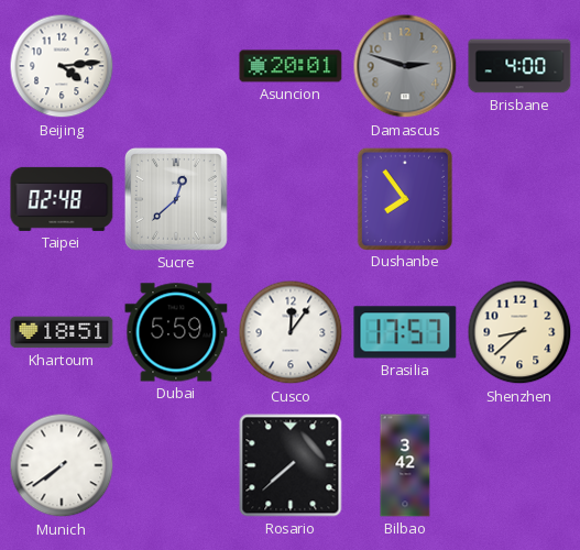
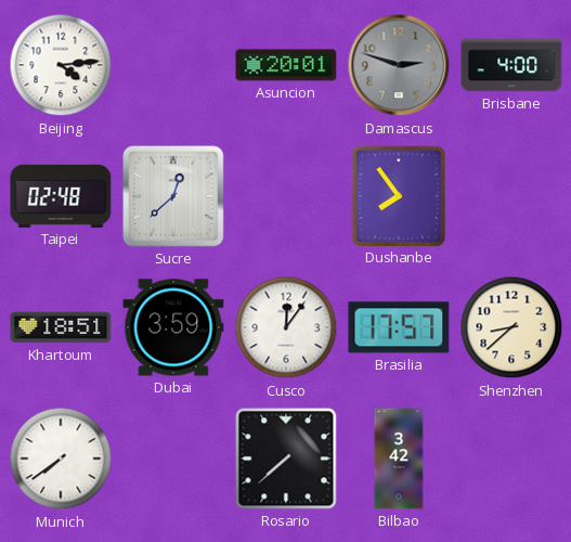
Dubai: 5:59 -> 3:59
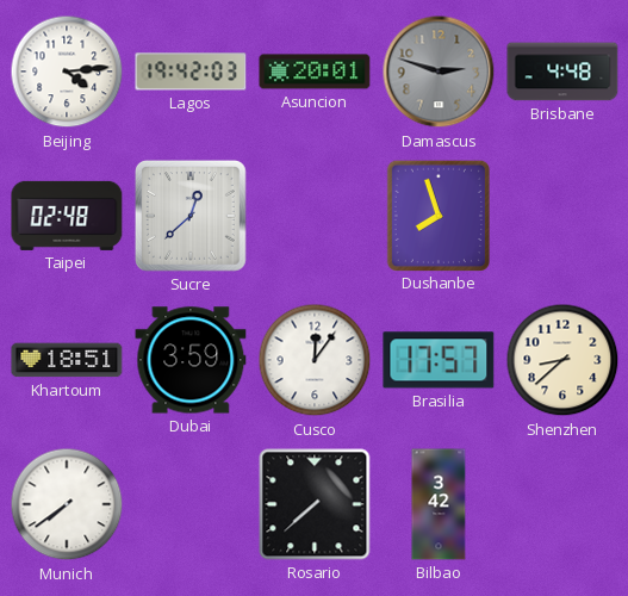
Lagos: none -> 19:42
Brisbane: 4:00 -> 4:48
Dushanbe: 7:54 -> 7:57
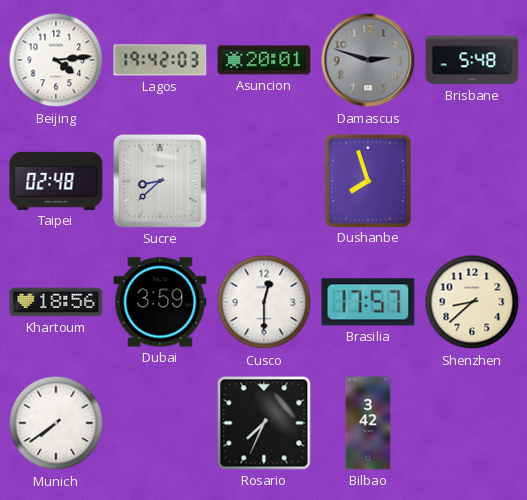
Brisbane: 4:48 -> 5:48
Sucre: 12:38 -> 8:38
Khartoum: 18:51 -> 18:56
Cusco: 12:06 -> 12:30
Rosario: 7:38 -> 7:34
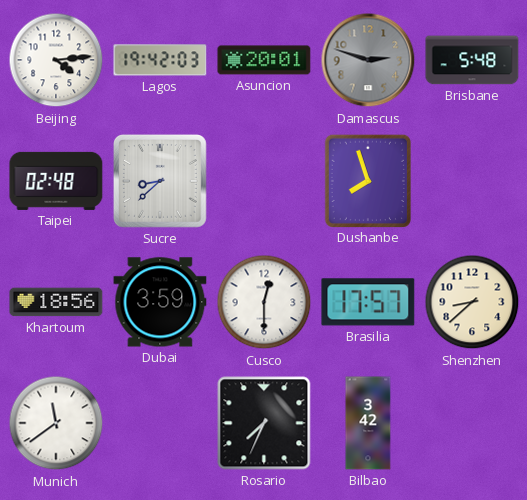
Munich: 7:39 -> 11:39
